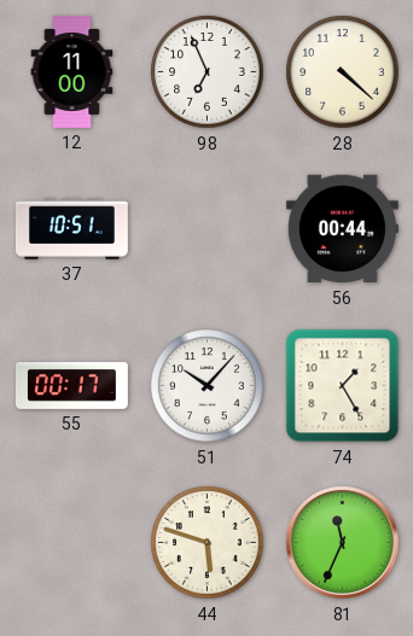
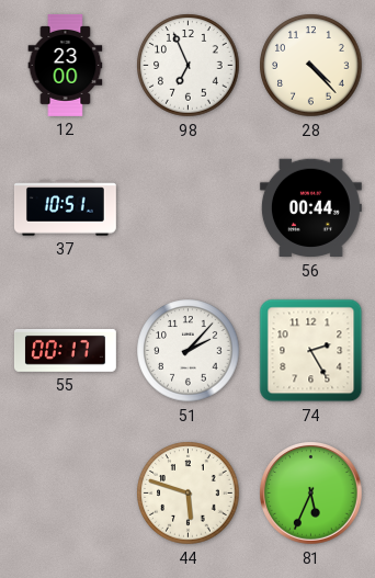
12: 11:00 -> 23:00
28: 4:22 -> 4:23
51: 10:07 -> 2:07
74: 1:25 -> 2:25
81: 11:34 -> 5:34
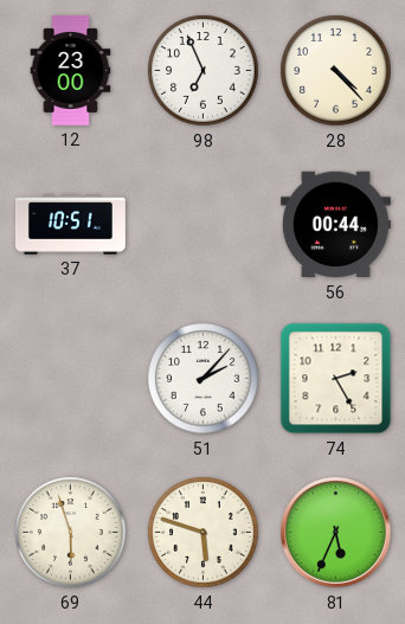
55: 00:17 -> none
69: none -> 5:57
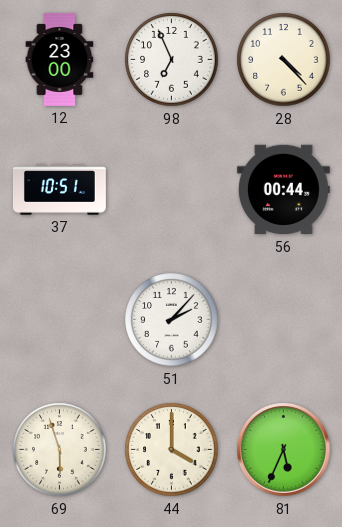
74: 2:25 -> none
44: 5:48 -> 4:00
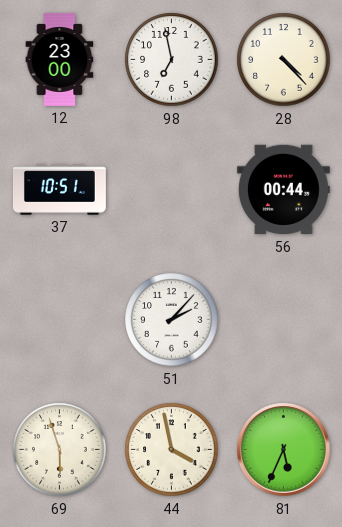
98: 6:56 -> 6:58
44: 4:00 -> 3:58
